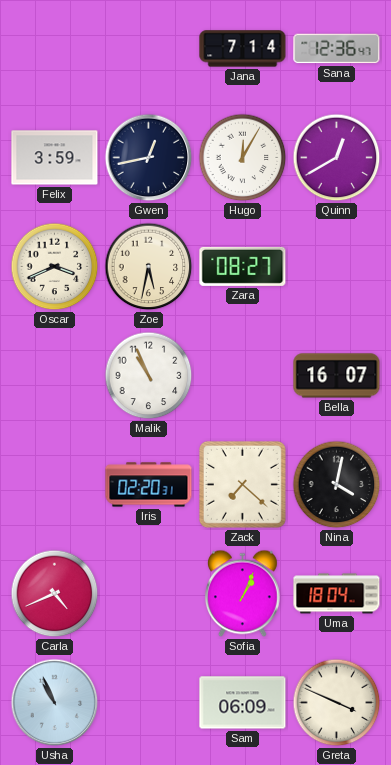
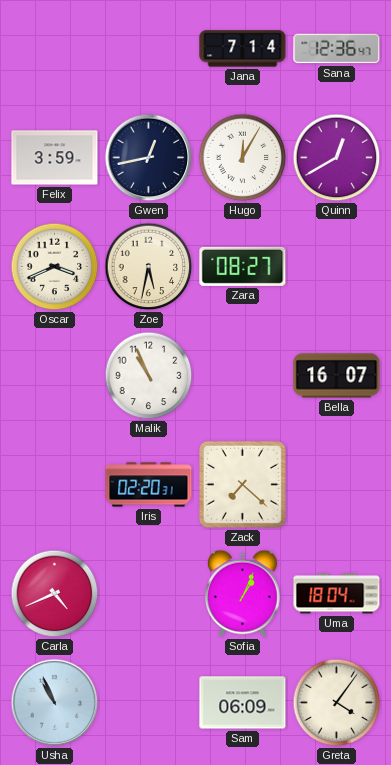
Nina: 4:02 -> none
Greta: 3:49 -> 4:06
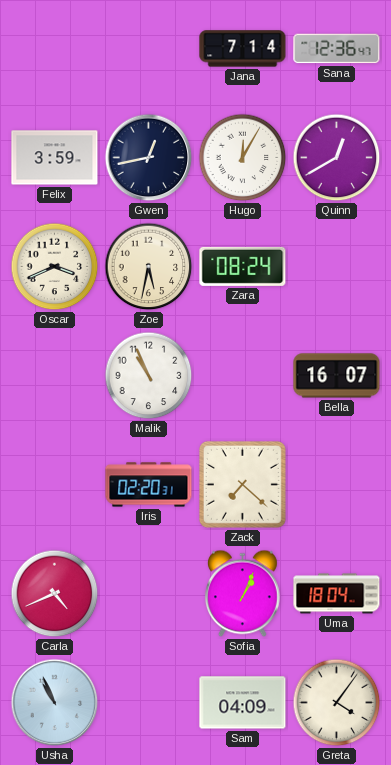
Zara: 08:27 -> 08:24
Sam: 06:09 -> 04:09
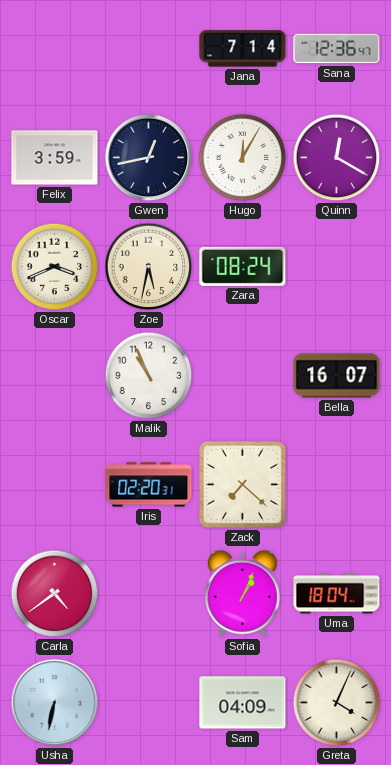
Quinn: 12:40 -> 12:20
Carla: 4:41 -> 4:39
Usha: 10:56 -> 6:32
Greta: 4:06 -> 4:04
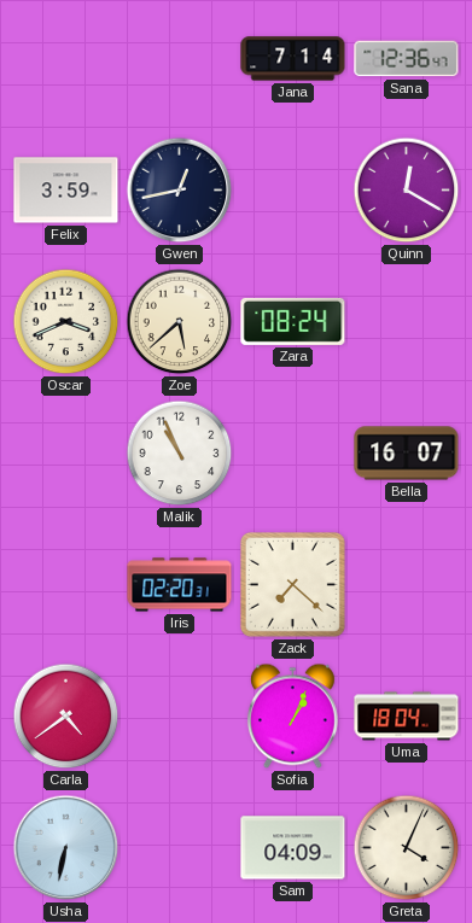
Hugo: 12:05 -> none
Zoe: 5:32 -> 5:38
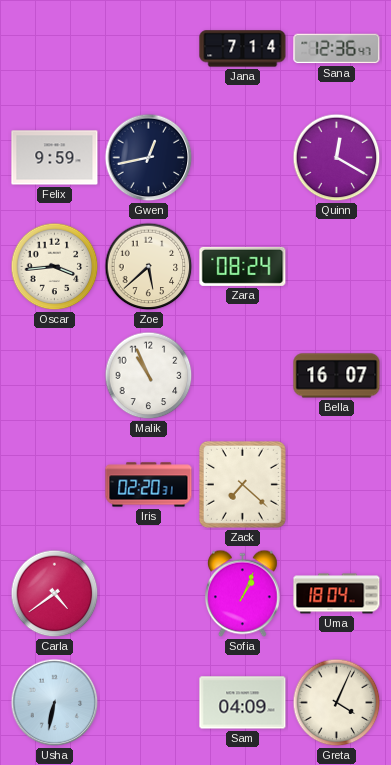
Felix: 3:59 -> 9:59
Oscar: 3:41 -> 3:44
